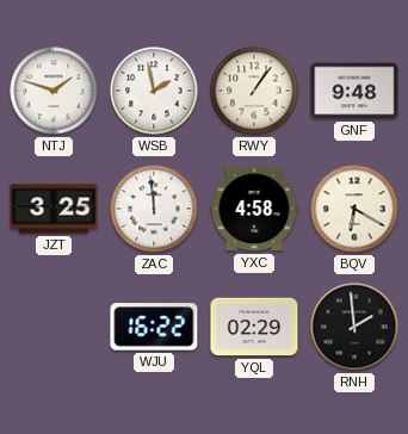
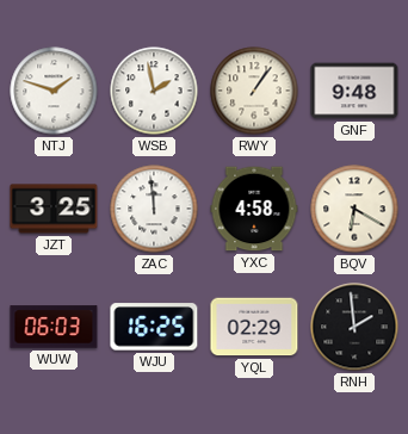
WUW: none -> 06:03
WJU: 16:22 -> 16:25
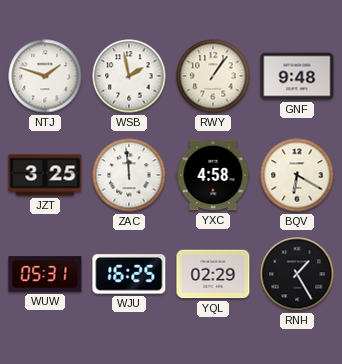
WUW: 06:03 -> 05:31
RNH: 1:59 -> 1:25
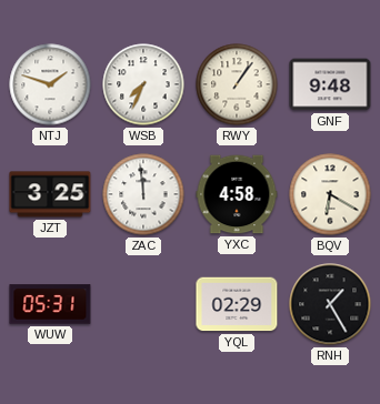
WSB: 1:58 -> 7:34
WJU: 16:25 -> none
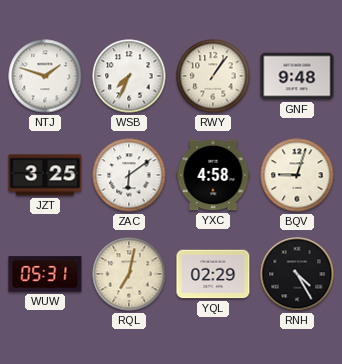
ZAC: 11:59 -> 6:09
BQV: 6:20 -> 9:03
RQL: none -> 7:02
RNH: 1:25 -> 4:25
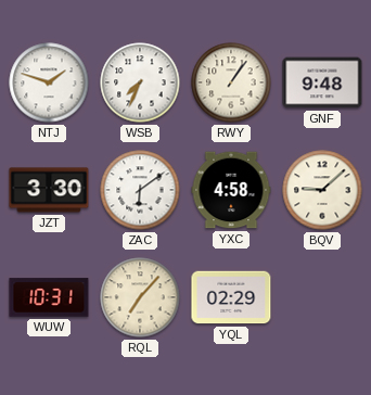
JZT: 3:25 -> 3:30
BQV: 9:03 -> 9:08
WUW: 05:31 -> 10:31
RQL: 7:02 -> 7:07
RNH: 4:25 -> none
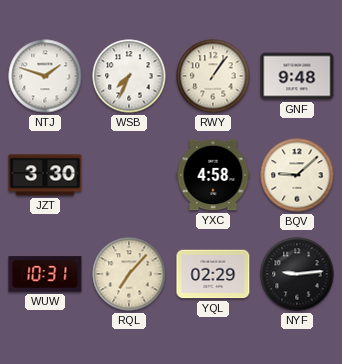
ZAC: 6:09 -> none
NYF: none -> 9:14
